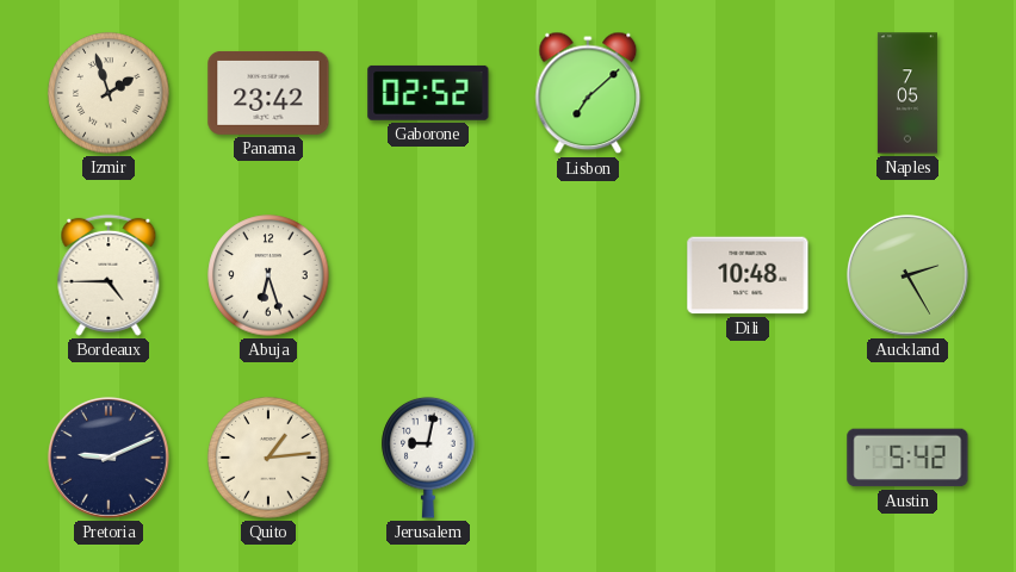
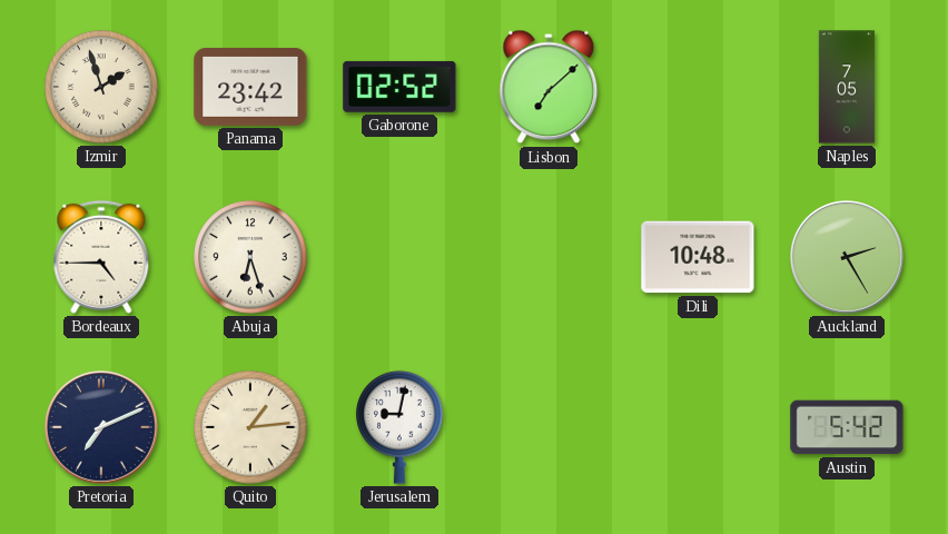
Pretoria: 9:11 -> 7:11
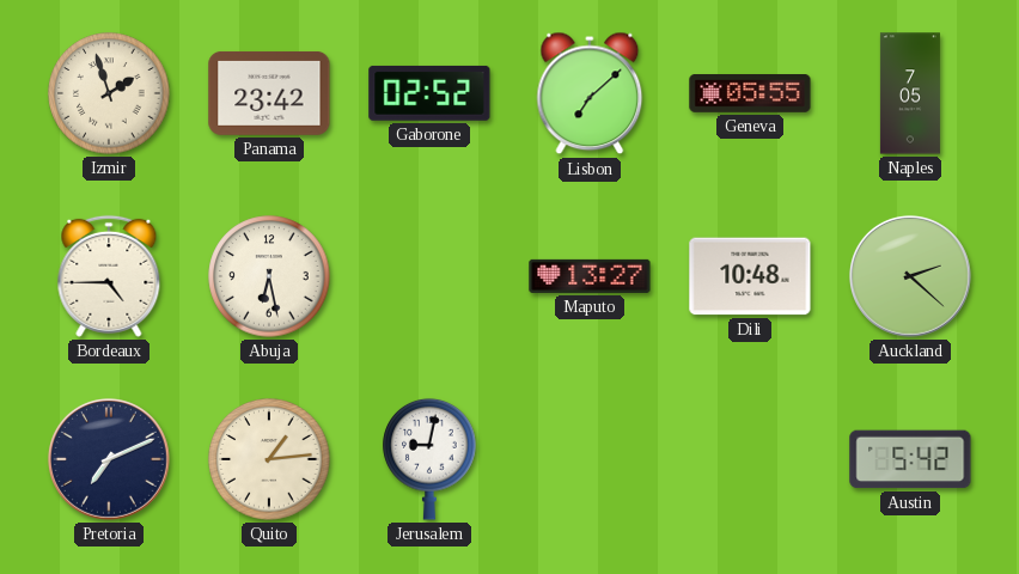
Geneva: none -> 05:55
Abuja: 6:27 -> 6:28
Maputo: none -> 13:27
Auckland: 2:25 -> 2:22
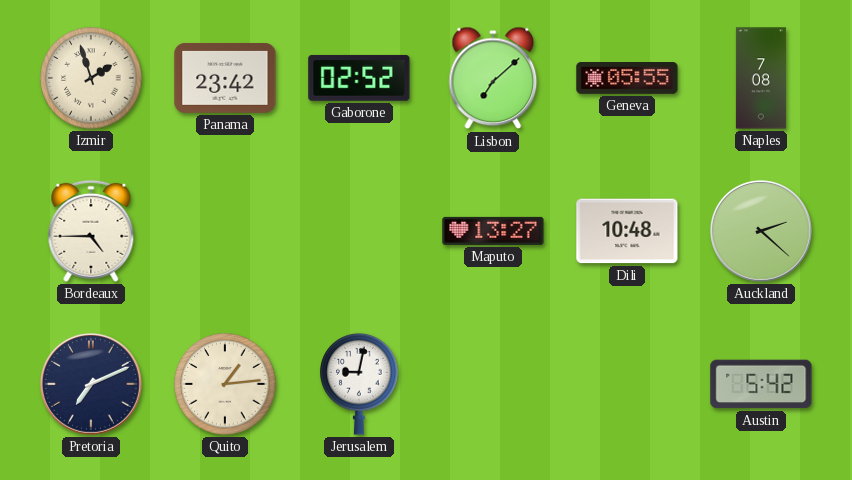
Naples: 7:05 -> 7:08
Abuja: 6:28 -> none
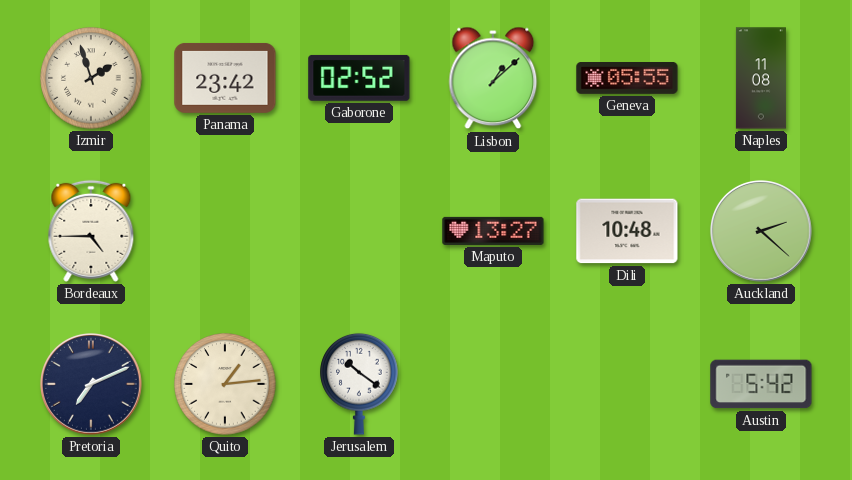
Lisbon: 7:08 -> 1:08
Naples: 7:08 -> 11:08
Jerusalem: 9:02 -> 10:21
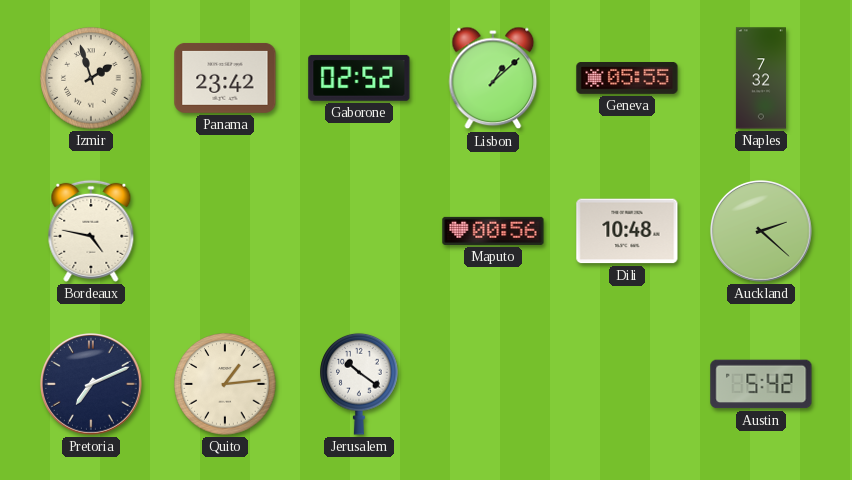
Naples: 11:08 -> 7:32
Bordeaux: 4:45 -> 4:47
Maputo: 13:27 -> 00:56
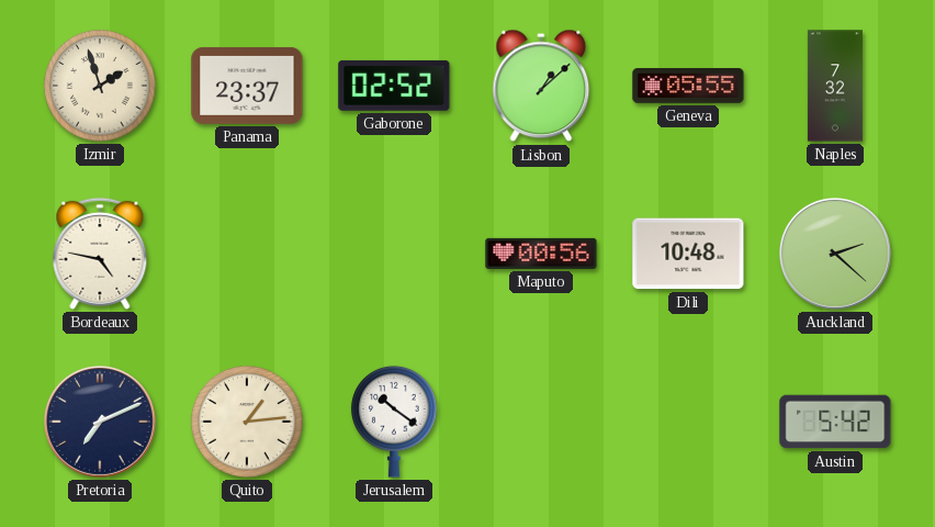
Panama: 23:42 -> 23:37
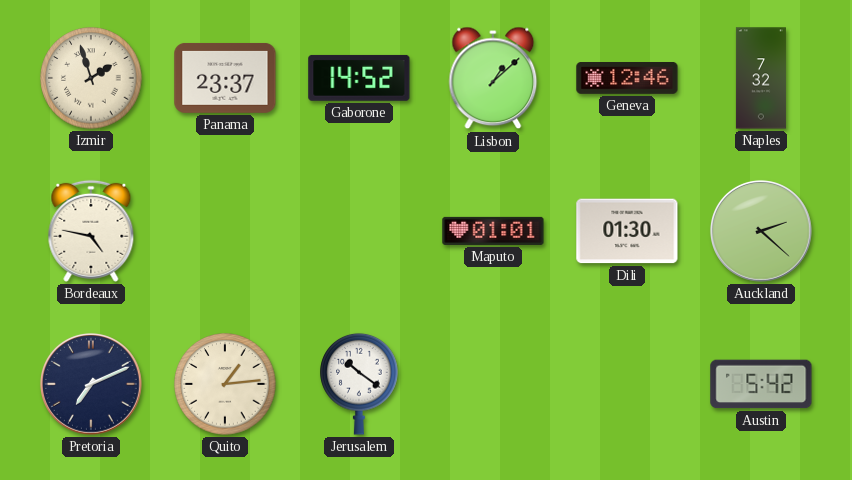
Gaborone: 02:52 -> 14:52
Geneva: 05:55 -> 12:46
Maputo: 00:56 -> 01:01
Dili: 10:48 -> 01:30
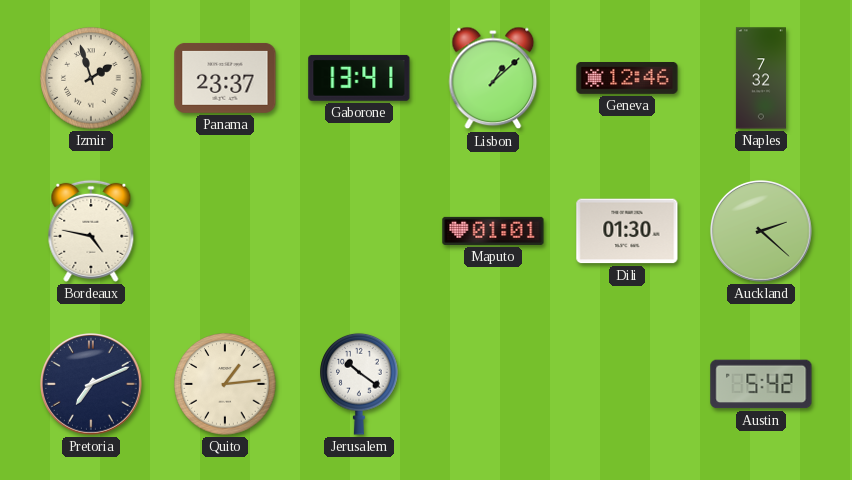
Gaborone: 14:52 -> 13:41
